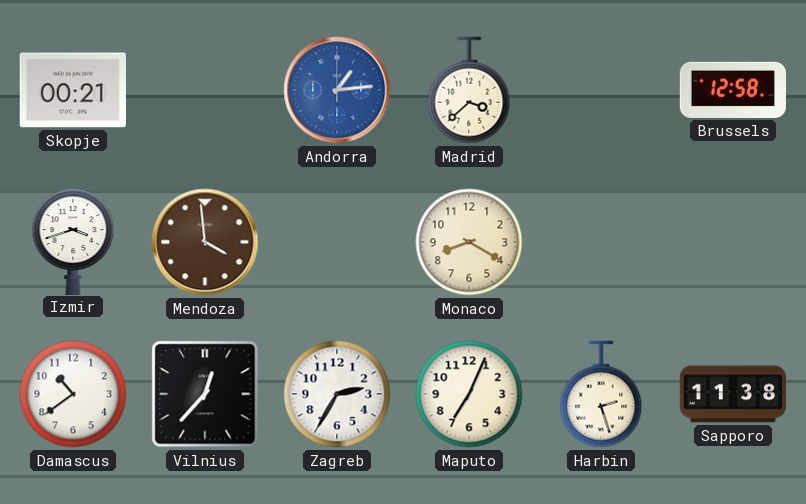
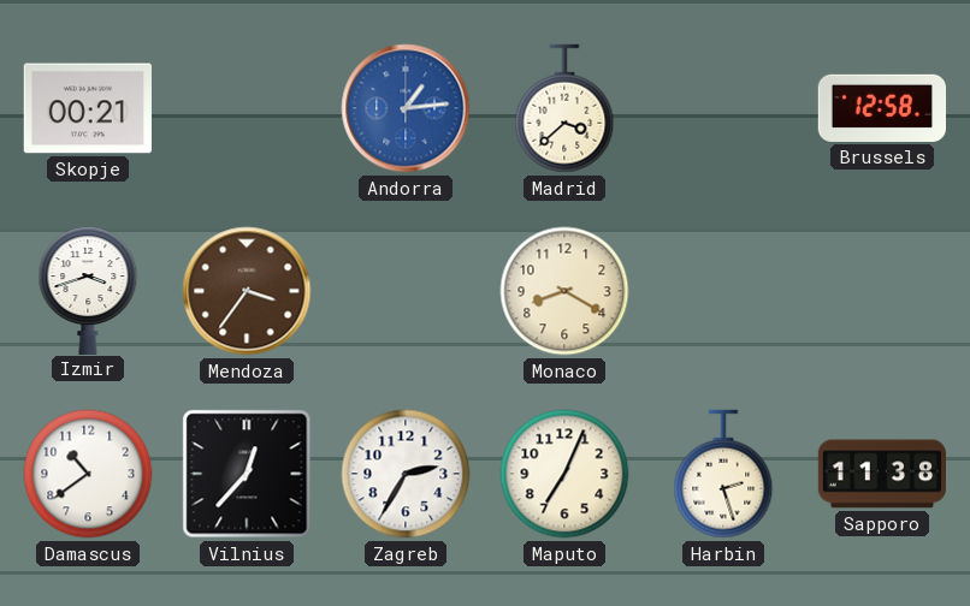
Mendoza: 3:59 -> 3:36
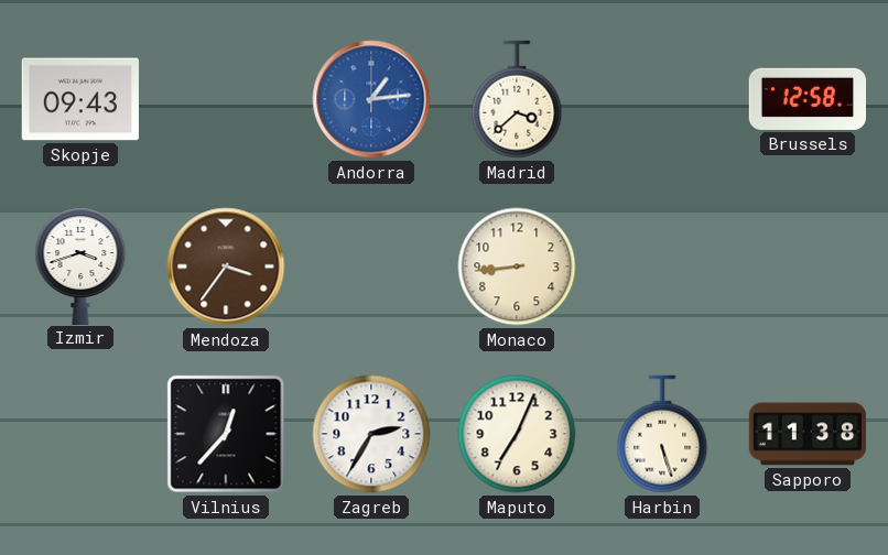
Skopje: 00:21 -> 09:43
Monaco: 8:20 -> 8:44
Damascus: 10:39 -> none
Harbin: 2:27 -> 5:27
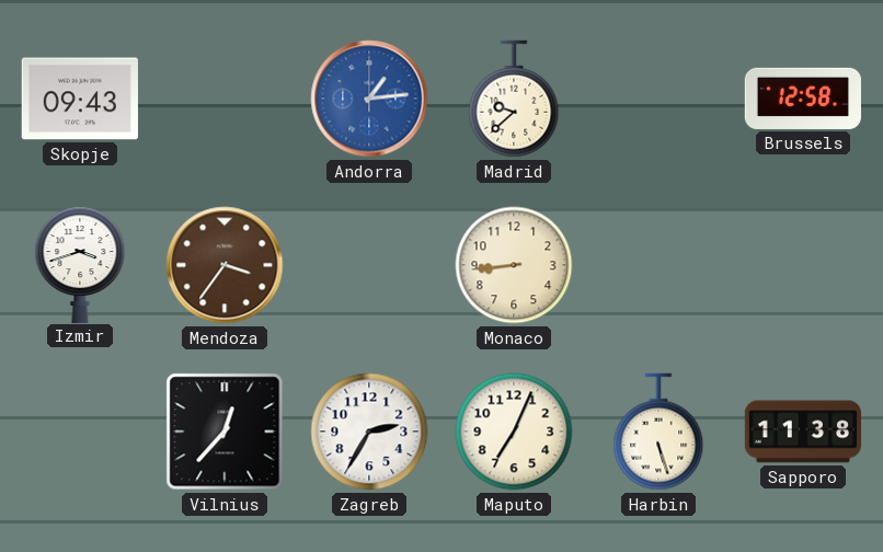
Madrid: 3:38 -> 9:38
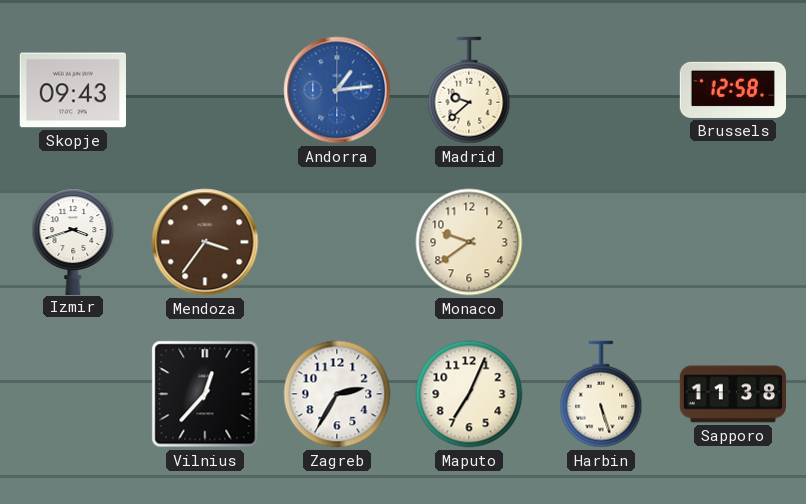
Monaco: 8:44 -> 9:39
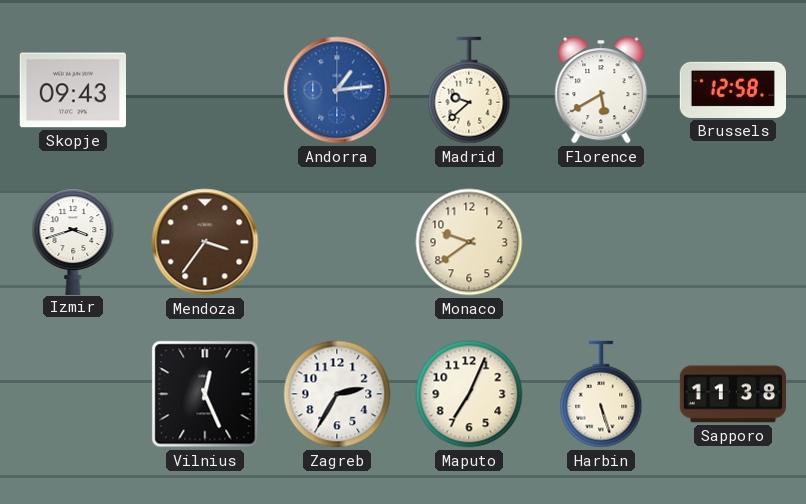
Florence: none -> 5:40
Vilnius: 12:37 -> 12:26
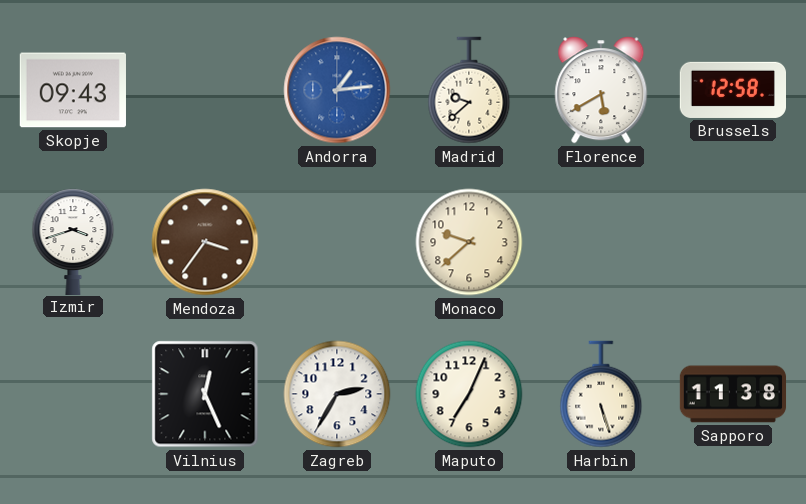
Monaco: 9:39 -> 9:38
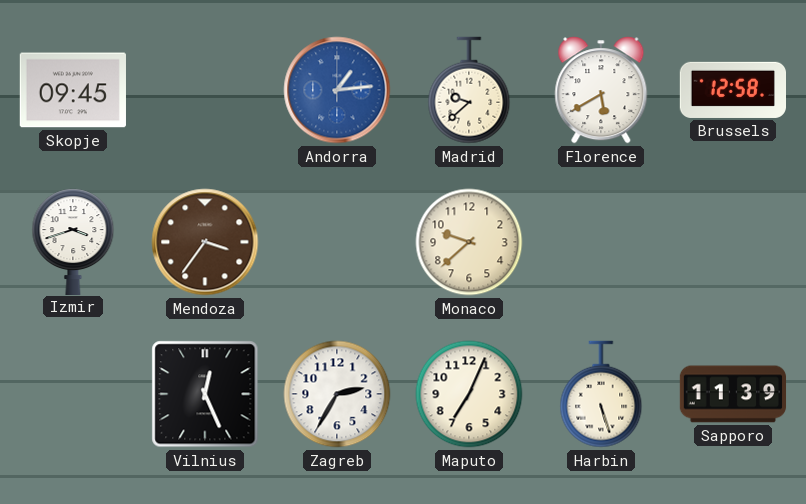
Skopje: 09:43 -> 09:45
Sapporo: 11:38 -> 11:39
